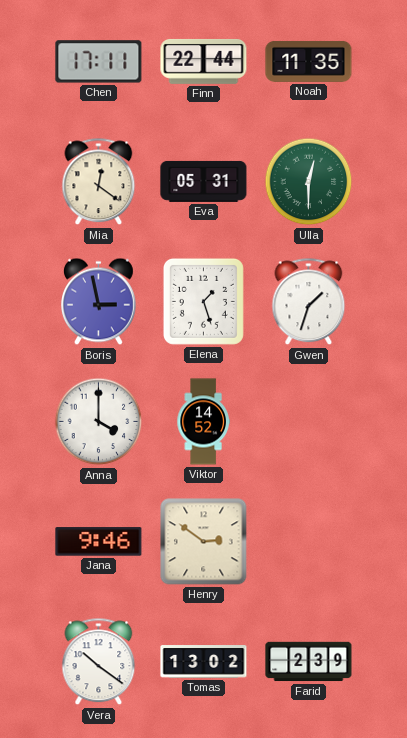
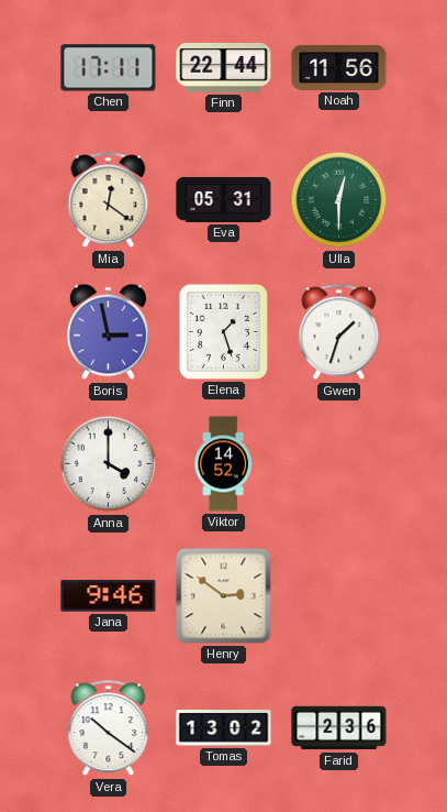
Noah: 11:35 -> 11:56
Farid: 2:39 -> 2:36
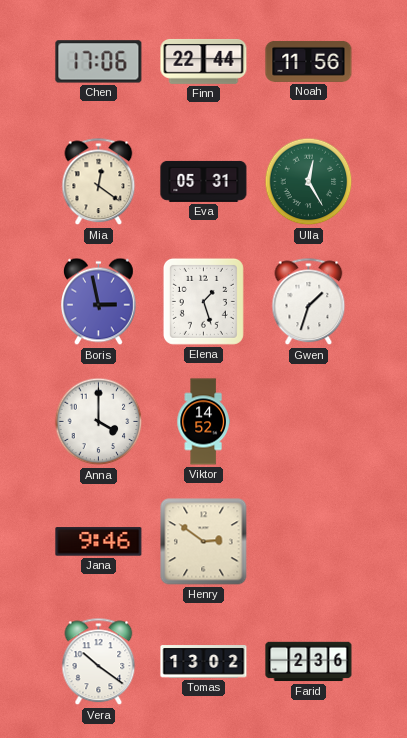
Chen: 17:11 -> 17:06
Ulla: 12:30 -> 12:25
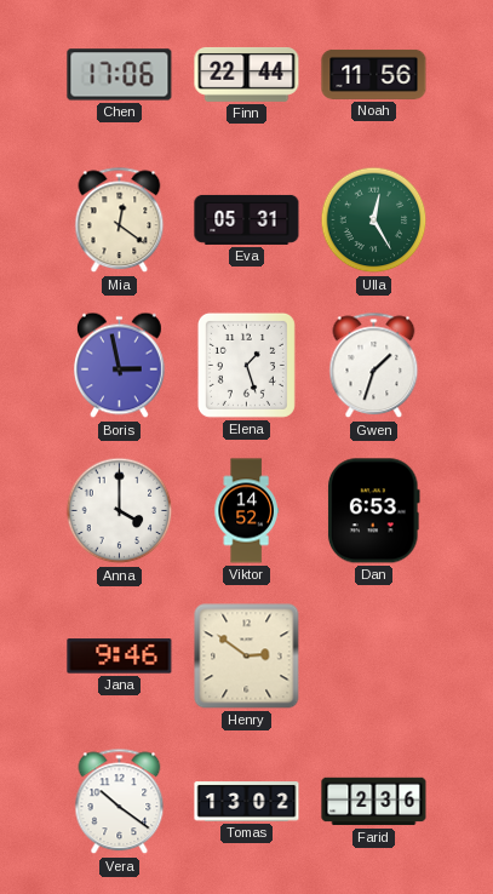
Dan: none -> 6:53
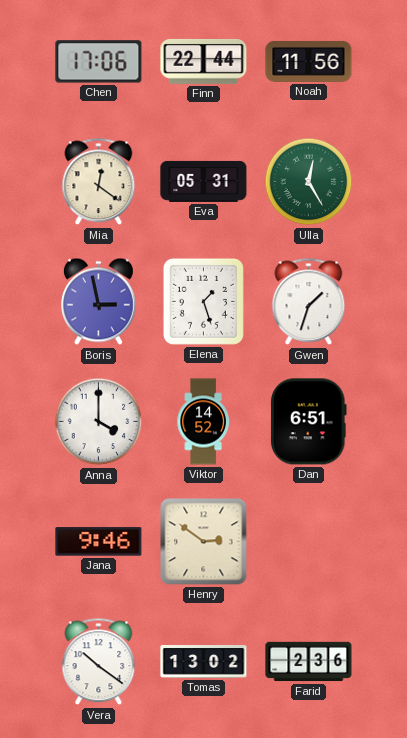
Dan: 6:53 -> 6:51
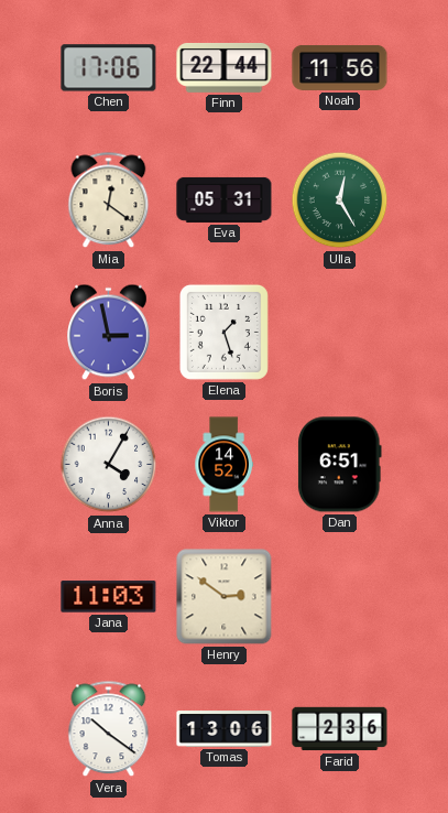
Gwen: 1:33 -> none
Anna: 4:00 -> 4:05
Jana: 9:46 -> 11:03
Tomas: 13:02 -> 13:06
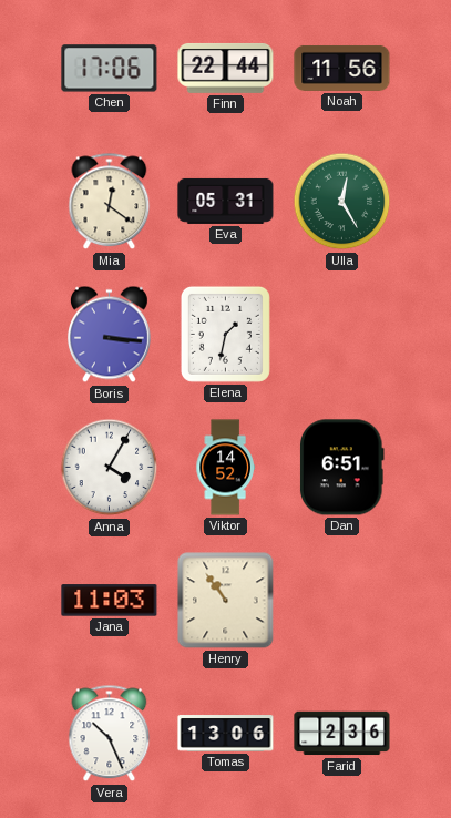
Boris: 2:58 -> 3:16
Elena: 1:27 -> 1:32
Henry: 2:51 -> 10:54
Vera: 10:21 -> 10:26
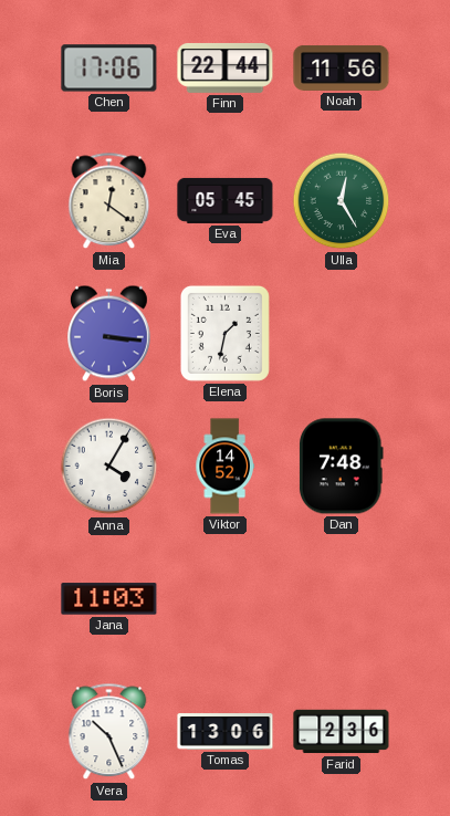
Eva: 05:31 -> 05:45
Dan: 6:51 -> 7:48
Henry: 10:54 -> none
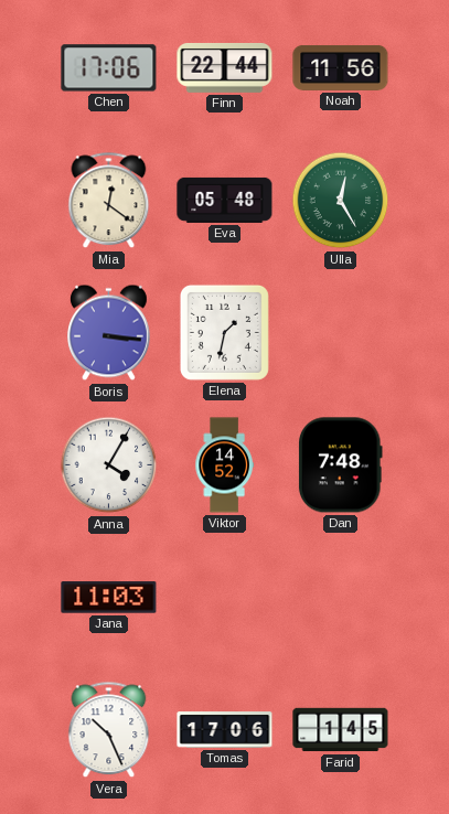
Eva: 05:45 -> 05:48
Tomas: 13:06 -> 17:06
Farid: 2:36 -> 1:45
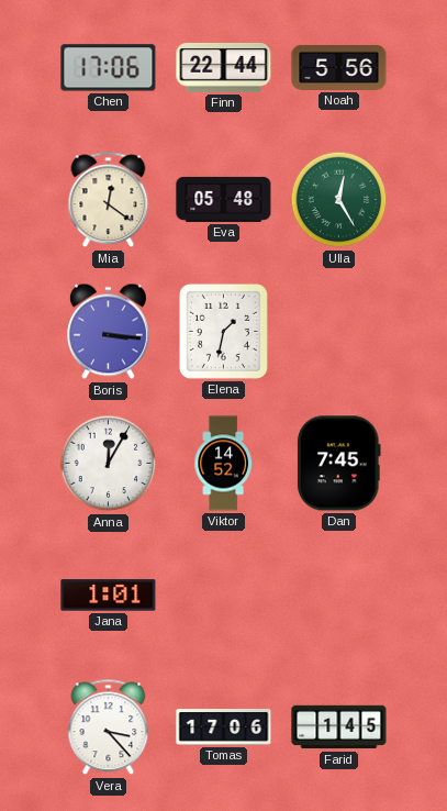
Noah: 11:56 -> 5:56
Anna: 4:05 -> 12:05
Dan: 7:48 -> 7:45
Jana: 11:03 -> 1:01
Vera: 10:26 -> 3:23
